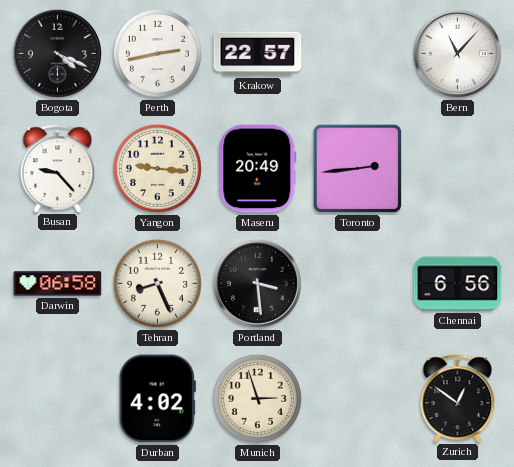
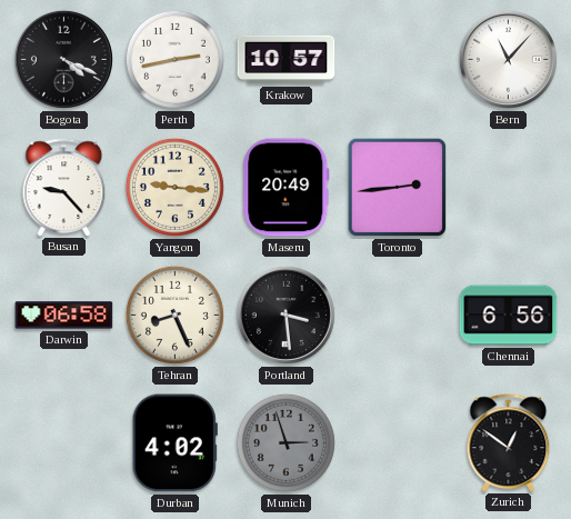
Krakow: 22:57 -> 10:57
Munich dial: cream -> grey
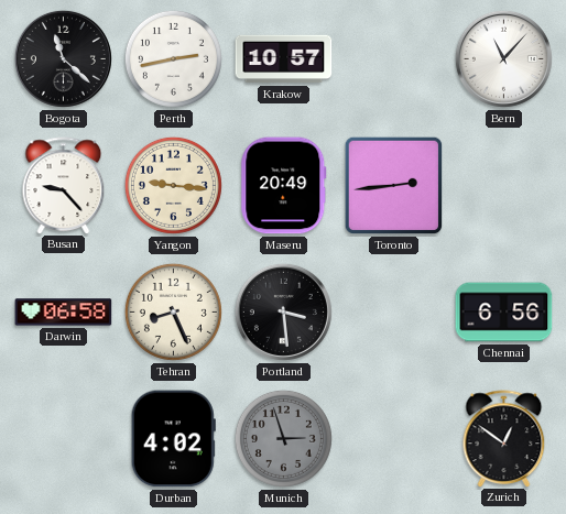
Bogota: 4:19 -> 11:22
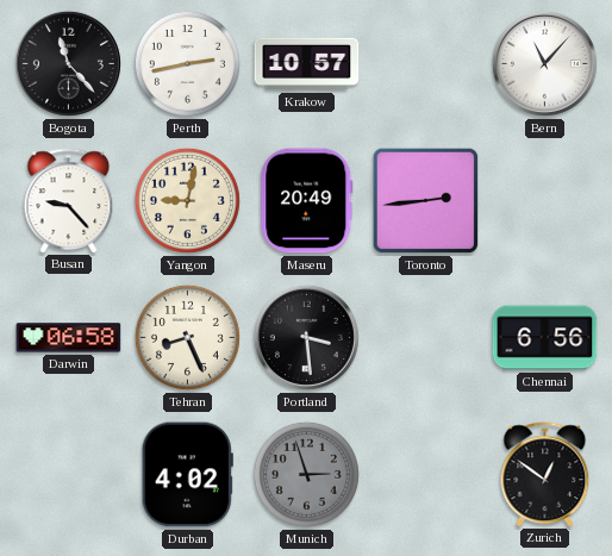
Bogota: 11:22 -> 11:23
Yangon: 9:16 -> 9:02
